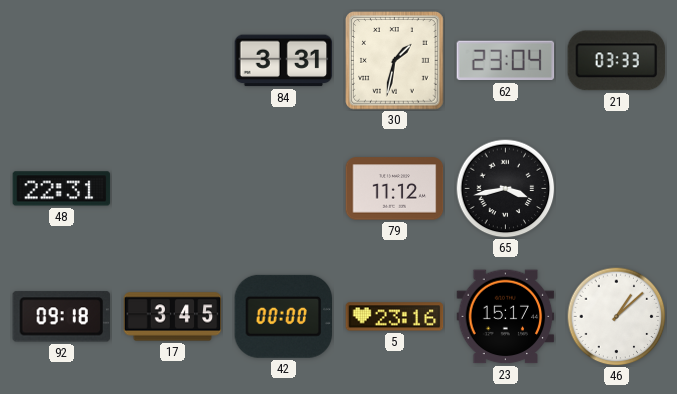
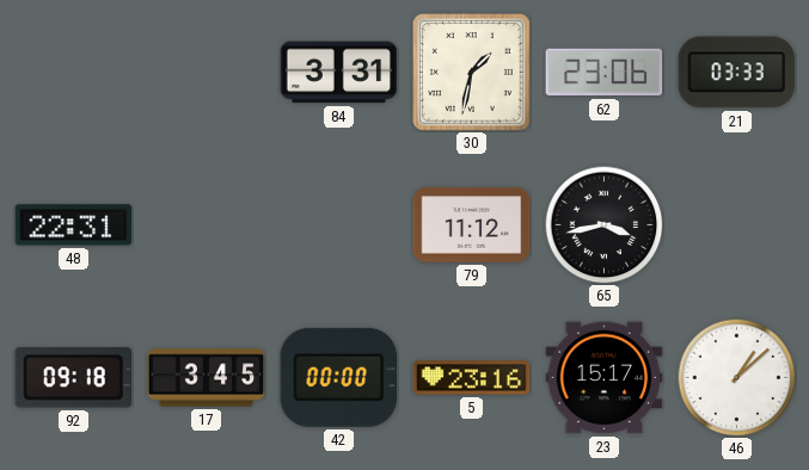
62: 23:04 -> 23:06
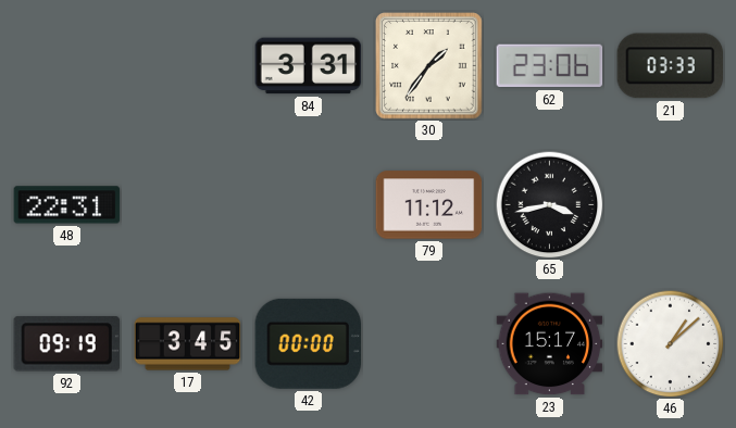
30: 1:32 -> 1:36
92: 09:18 -> 09:19
5: 23:16 -> none
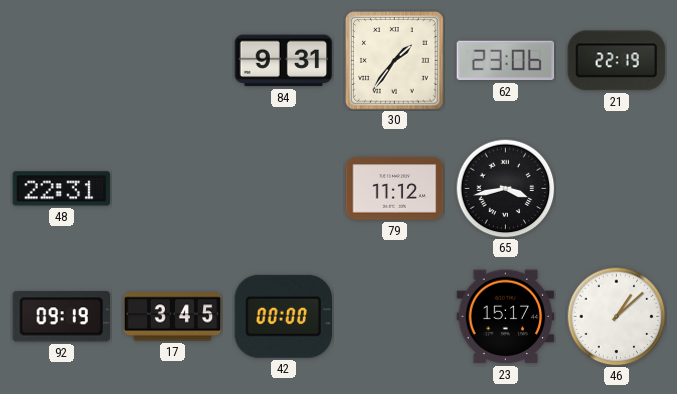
84: 3:31 -> 9:31
21: 03:33 -> 22:19
